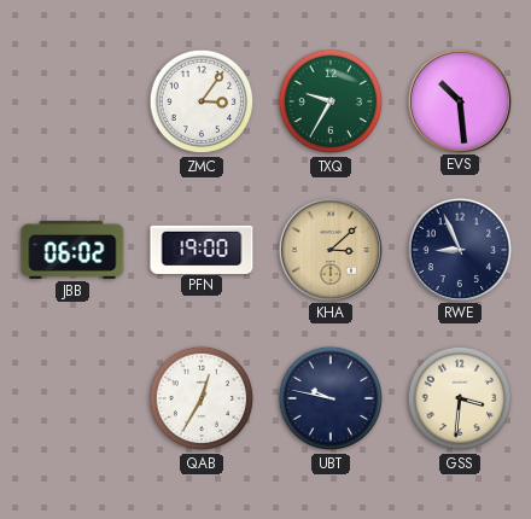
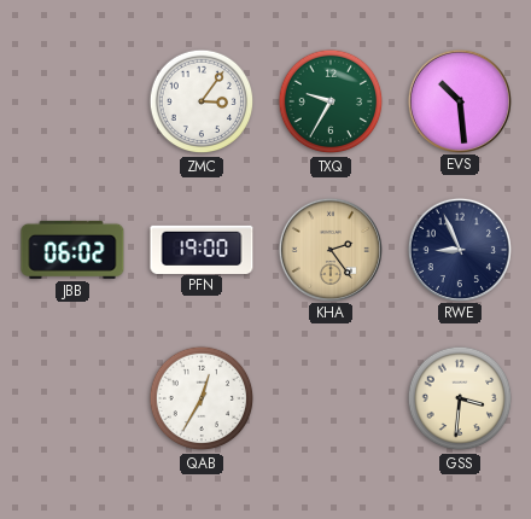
KHA: 3:08 -> 2:24
UBT: 9:47 -> none
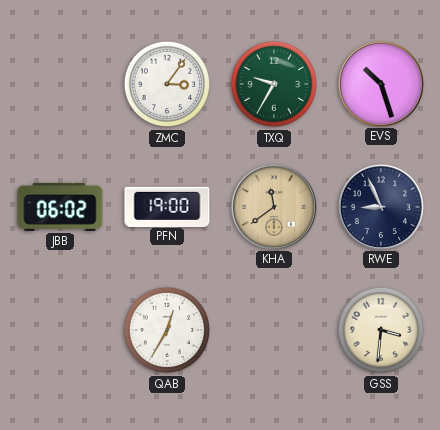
EVS: 10:29 -> 10:27
KHA: 2:24 -> 11:39
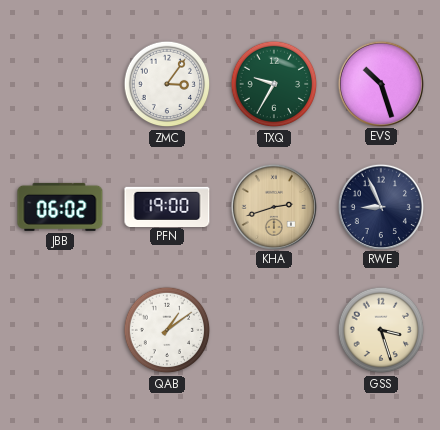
KHA: 11:39 -> 2:42
QAB: 12:35 -> 1:09
GSS: 3:31 -> 3:27
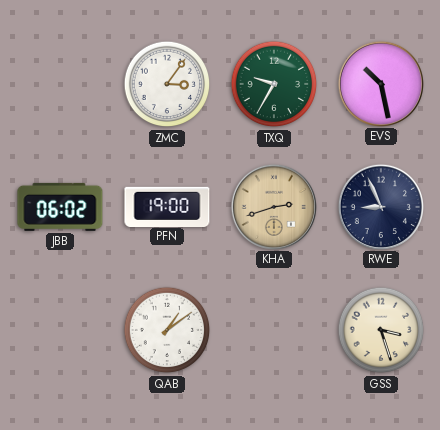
EVS: 10:27 -> 10:28
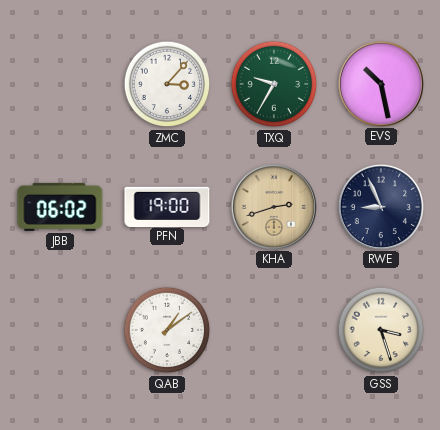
ZMC: 3:06 -> 3:07
